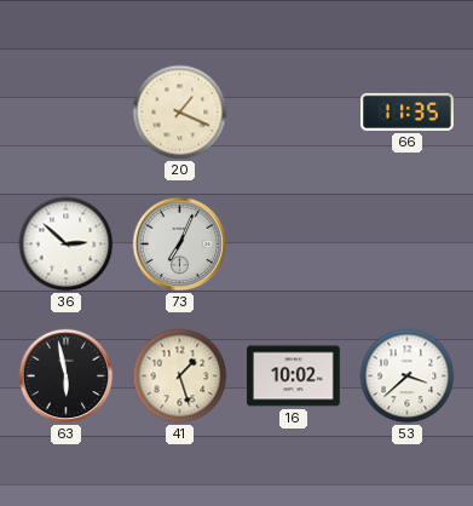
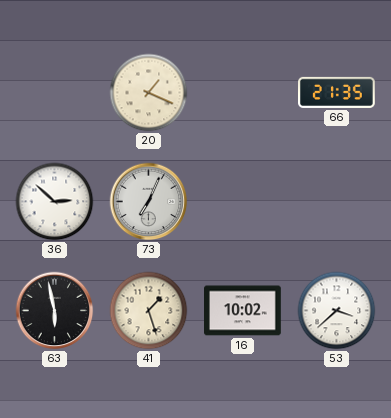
66: 11:35 -> 21:35
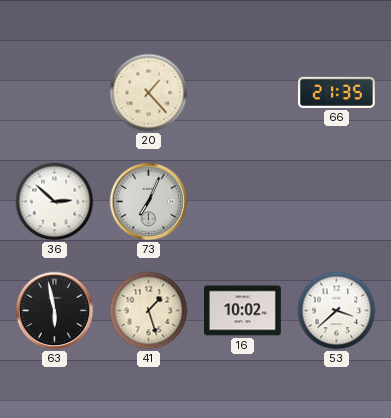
20: 1:19 -> 1:23
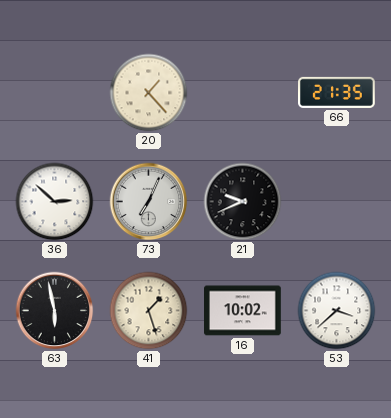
21: none -> 9:41
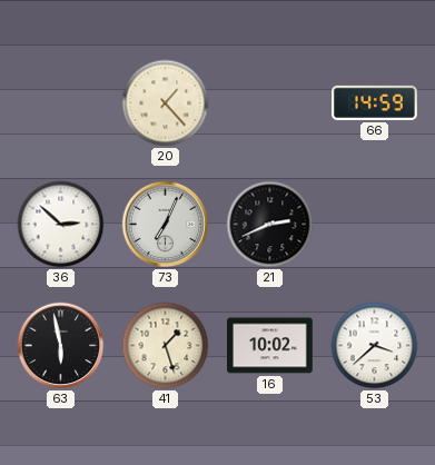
66: 21:35 -> 14:59
21: 9:41 -> 2:41
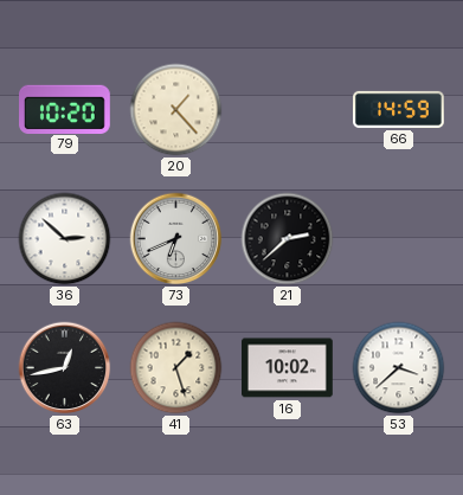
79: none -> 10:20
73: 7:04 -> 6:41
21: 2:41 -> 2:38
63: 5:58 -> 12:43
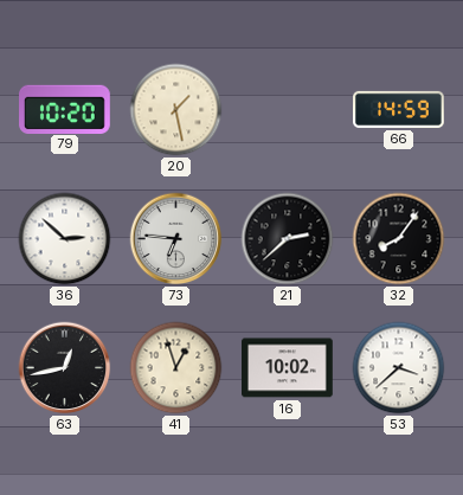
20: 1:23 -> 1:28
73: 6:41 -> 6:46
32: none -> 8:06
41: 1:27 -> 12:57
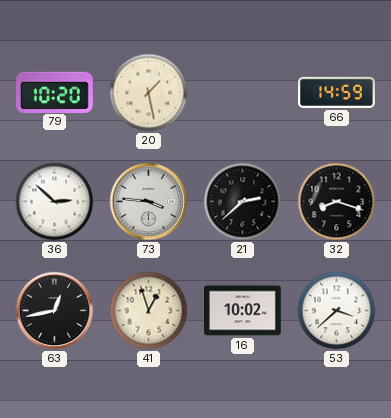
73: 6:46 -> 3:46
32: 8:06 -> 8:18
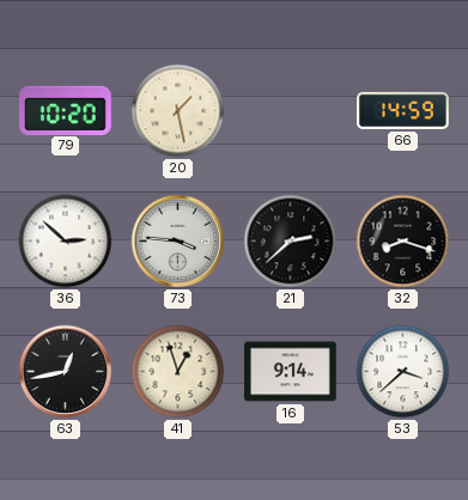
16: 10:02 -> 9:14
